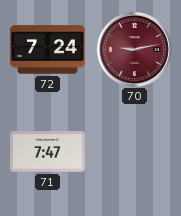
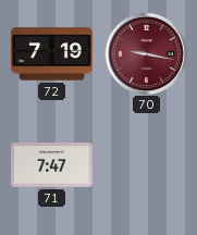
72: 7:24 -> 7:19
70: 9:13 -> 9:17
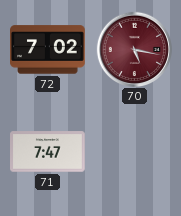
72: 7:19 -> 7:02
70: 9:17 -> 5:17
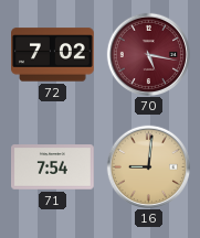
71: 7:47 -> 7:54
16: none -> 9:01
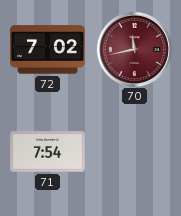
70: 5:17 -> 11:43
16: 9:01 -> none
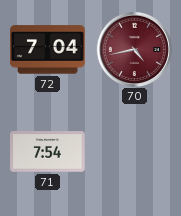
72: 7:02 -> 7:04
70: 11:43 -> 4:43
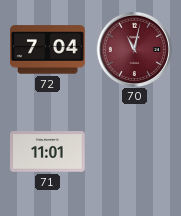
70: 4:43 -> 11:02
71: 7:54 -> 11:01
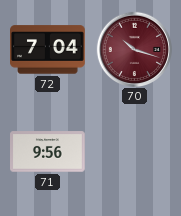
70: 11:02 -> 10:18
71: 11:01 -> 9:56
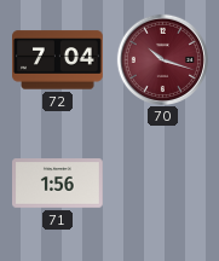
71: 9:56 -> 1:56
